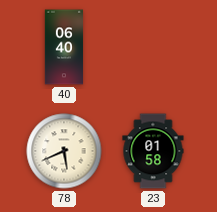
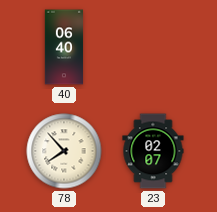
78: 5:41 -> 7:53
23: 01:58 -> 02:07
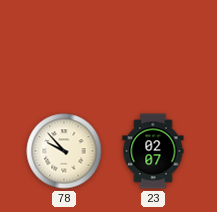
40: 06:40 -> none
78: 7:53 -> 9:53
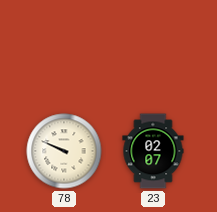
78: 9:53 -> 9:49
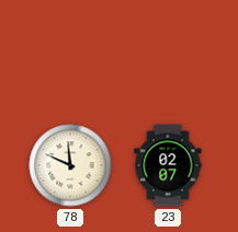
78: 9:49 -> 11:49
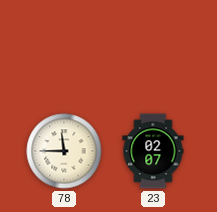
78: 11:49 -> 11:45
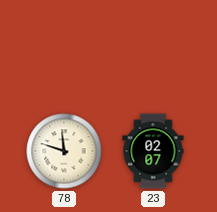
78: 11:45 -> 11:48
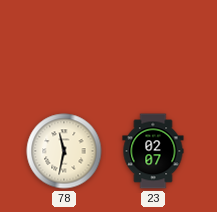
78: 11:48 -> 11:32
